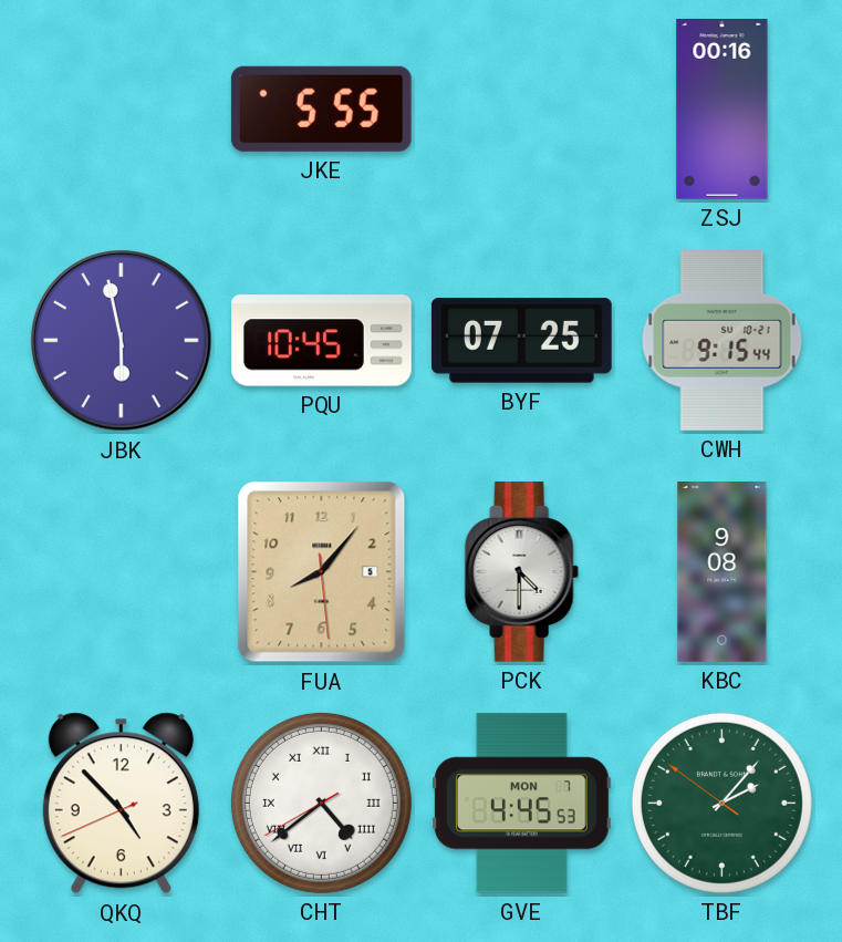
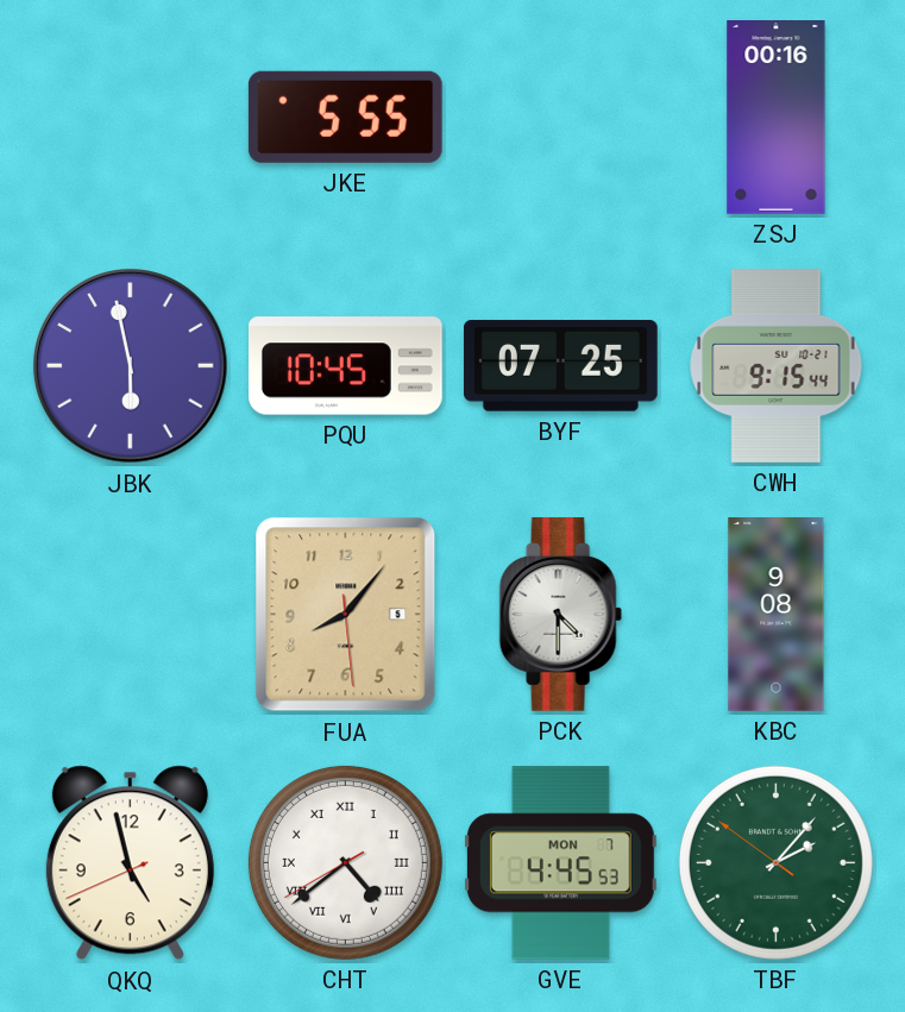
QKQ: 4:52 -> 4:57
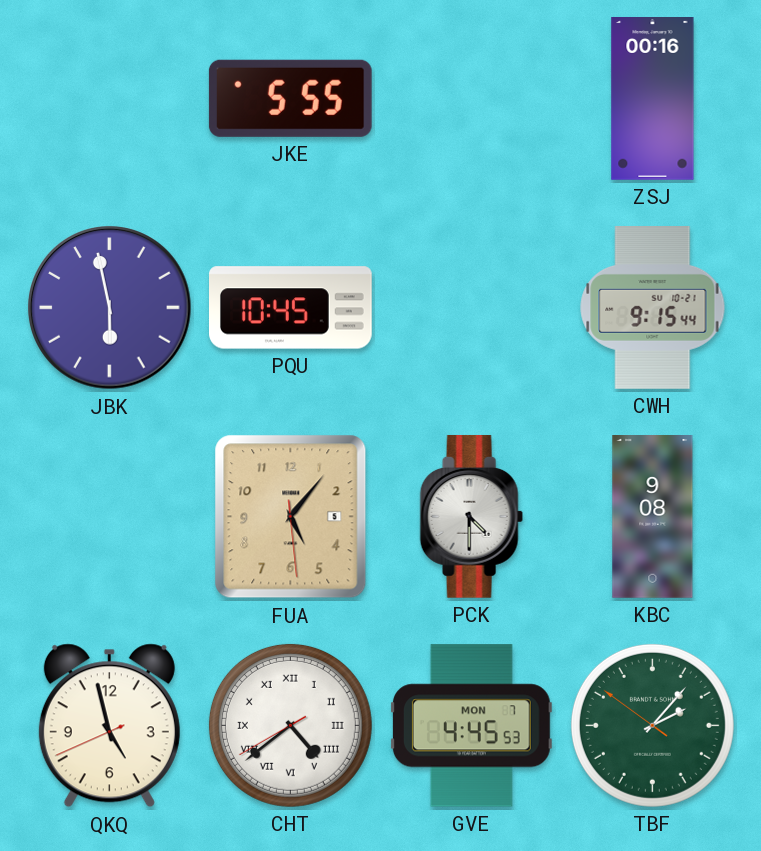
BYF: 07:25 -> none
FUA: 8:06 -> 5:06
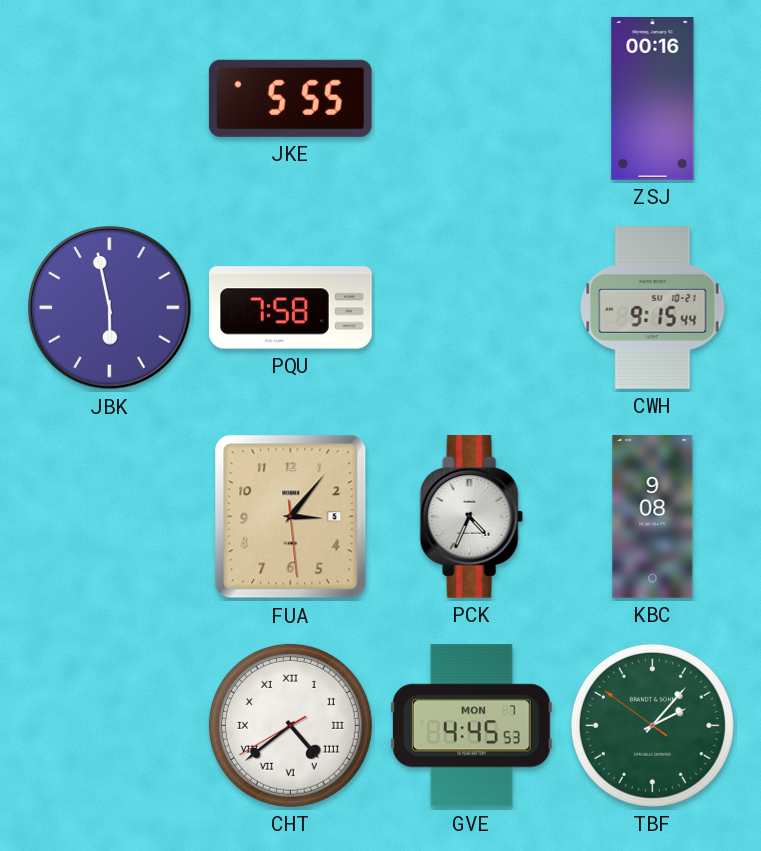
PQU: 10:45 -> 7:58
FUA: 5:06 -> 3:06
PCK: 4:30 -> 4:34
QKQ: 4:57 -> none
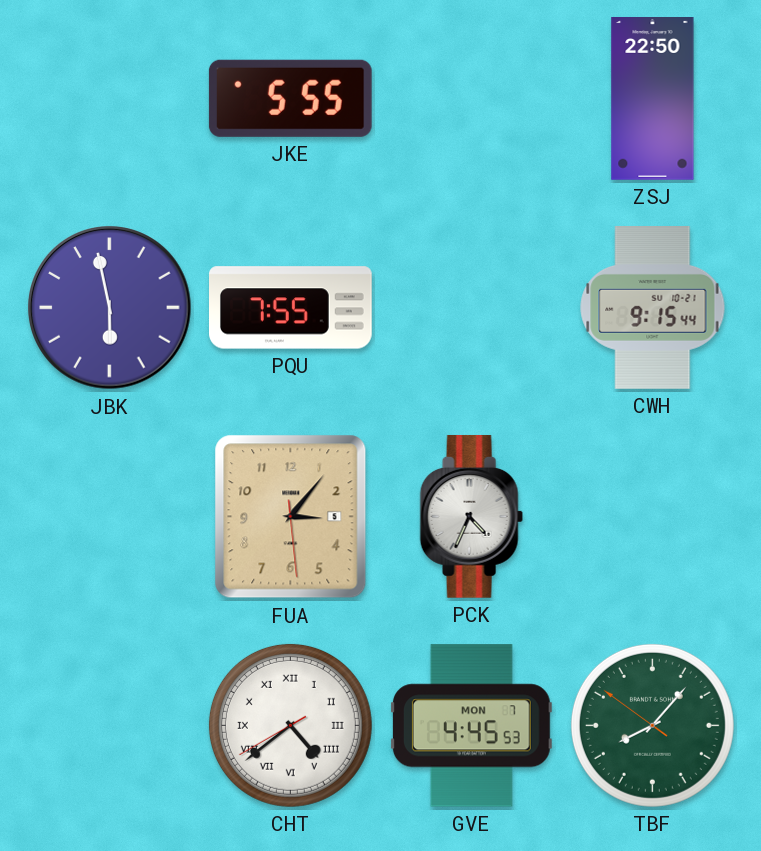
ZSJ: 00:16 -> 22:50
PQU: 7:58 -> 7:55
KBC: 9:08 -> none
TBF: 2:06 -> 8:06
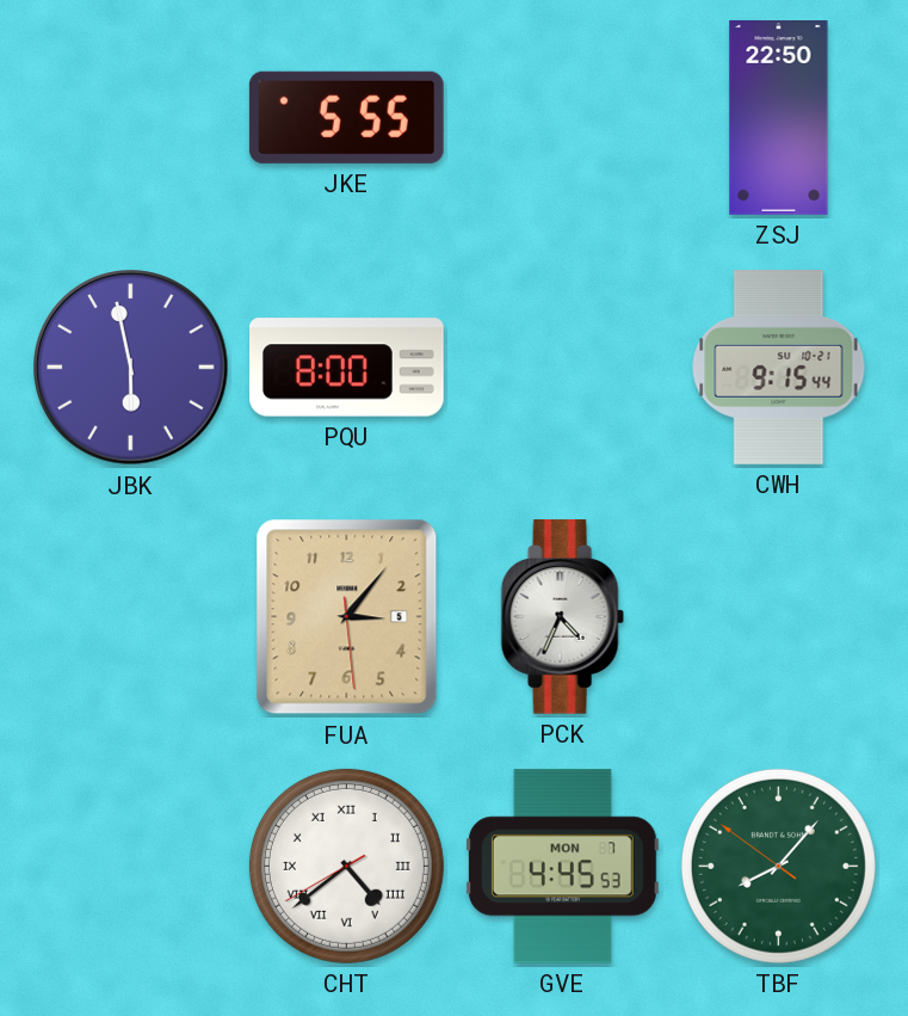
PQU: 7:55 -> 8:00
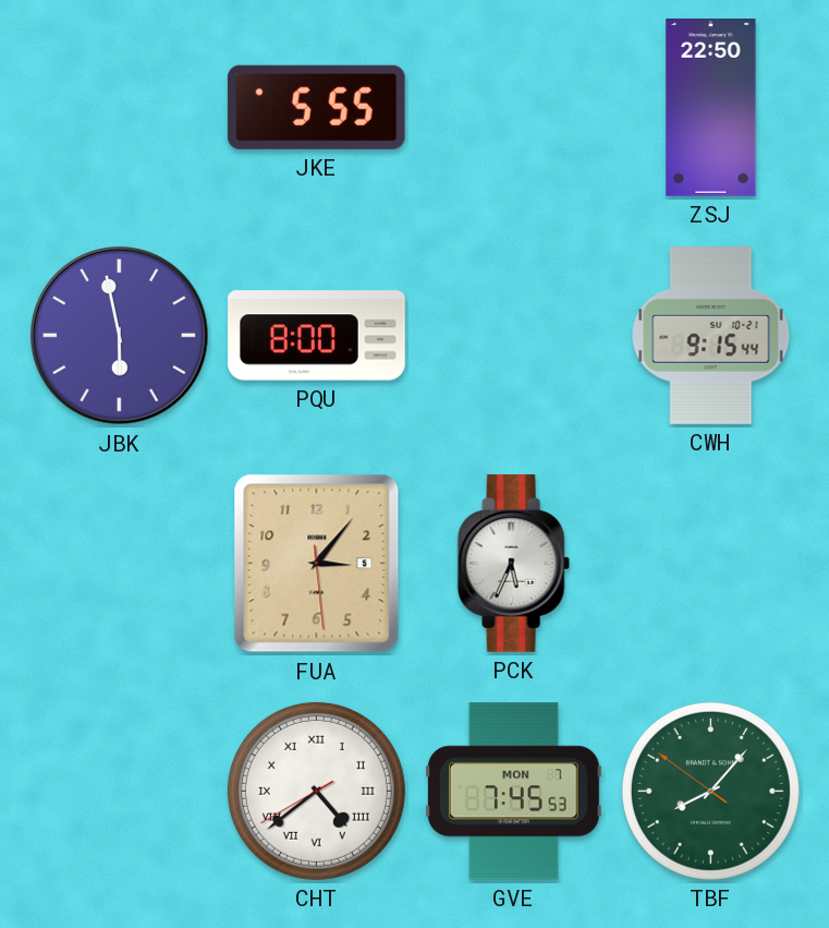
PCK: 4:34 -> 5:34
GVE: 4:45 -> 7:45
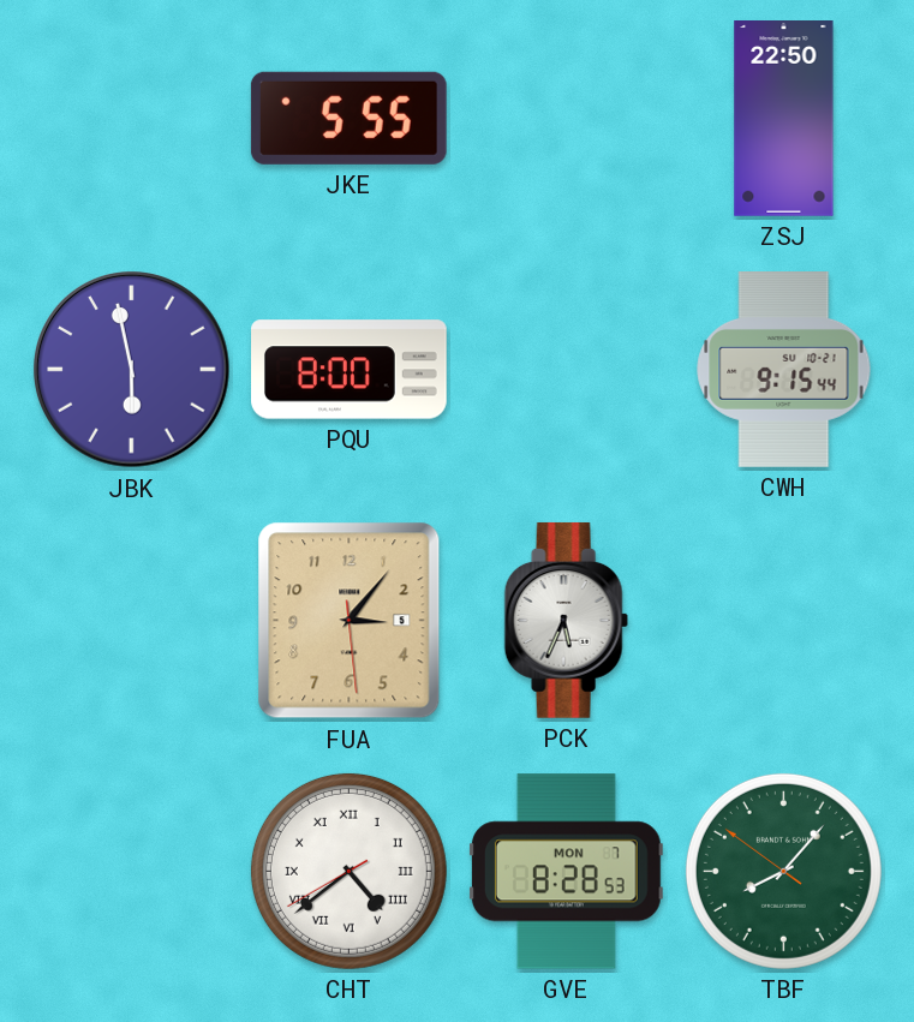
GVE: 7:45 -> 8:28
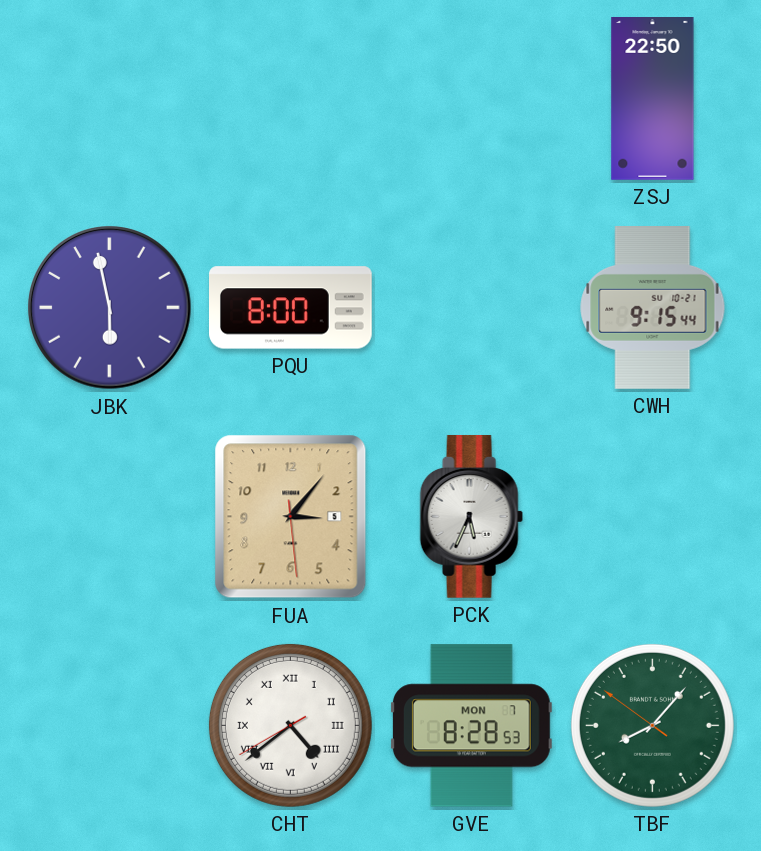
JKE: 5:55 -> none
